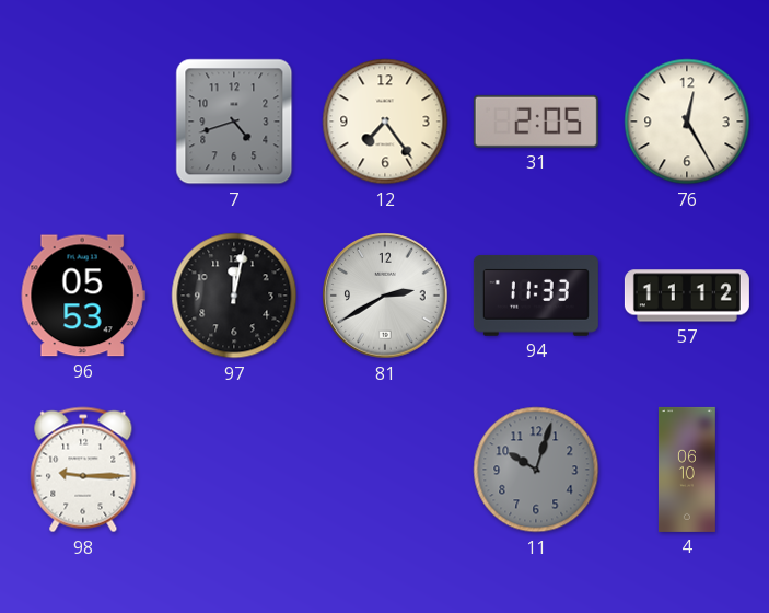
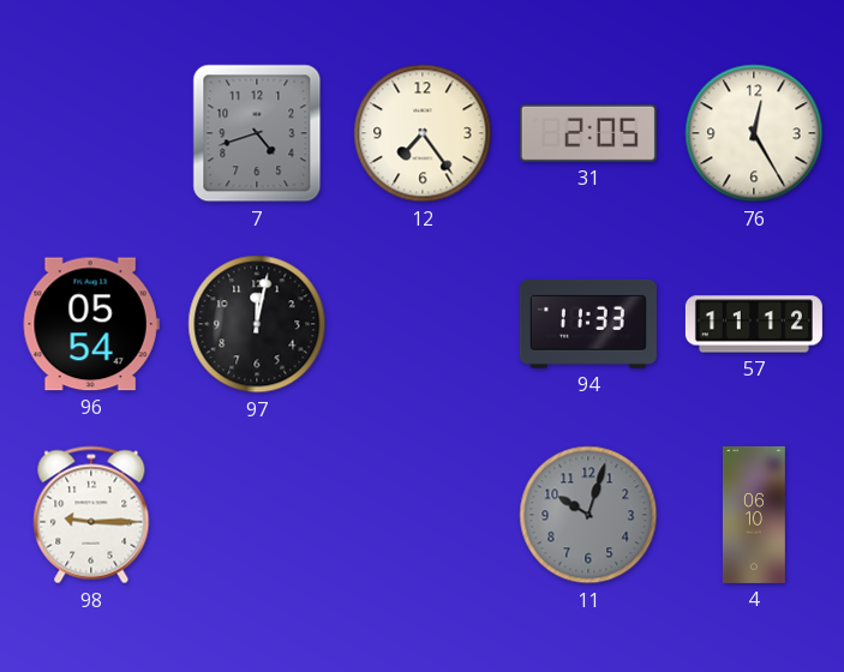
96: 05:53 -> 05:54
81: 2:40 -> none
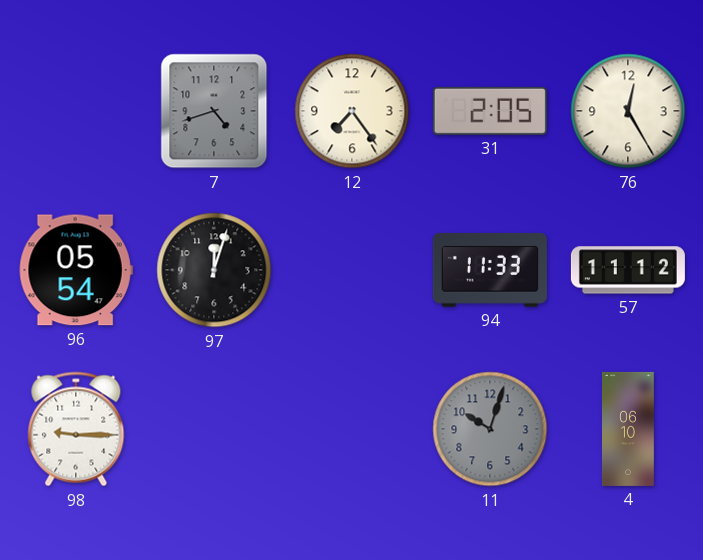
97: 12:02 -> 12:03
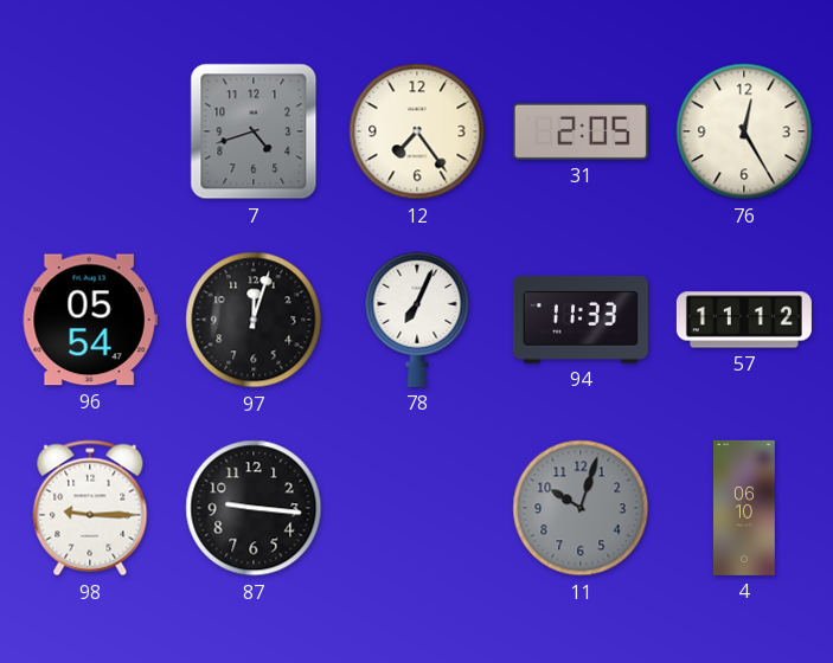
78: none -> 7:04
87: none -> 9:16
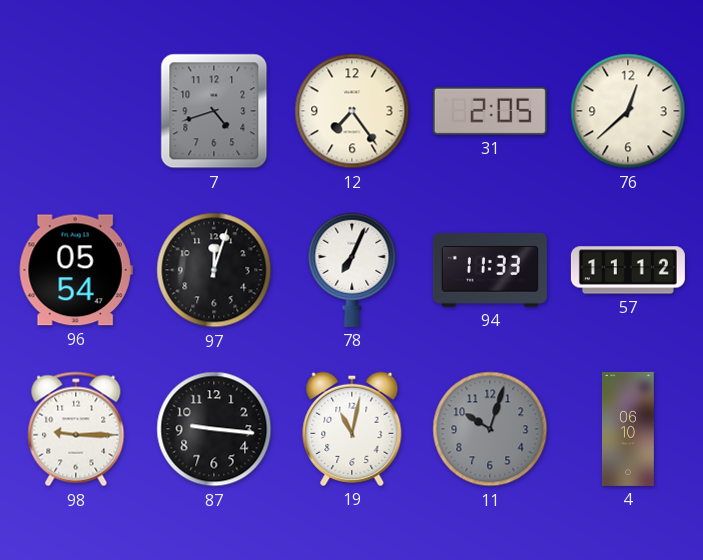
76: 12:25 -> 12:38
19: none -> 11:02
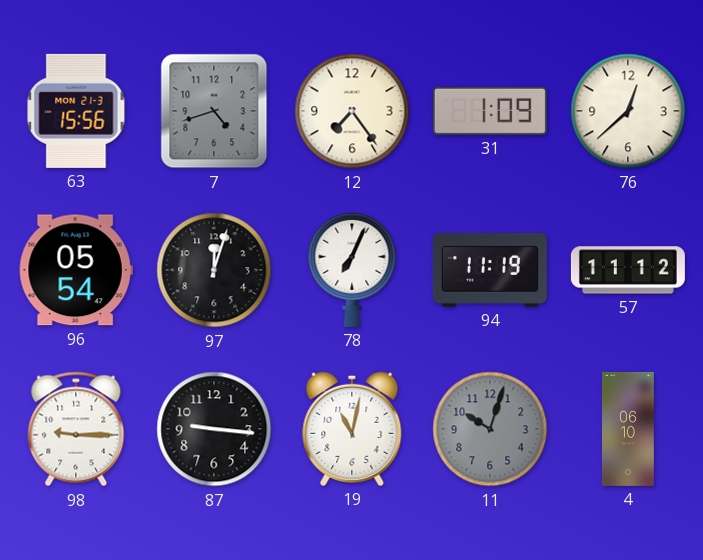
63: none -> 15:56
31: 2:05 -> 1:09
94: 11:33 -> 11:19
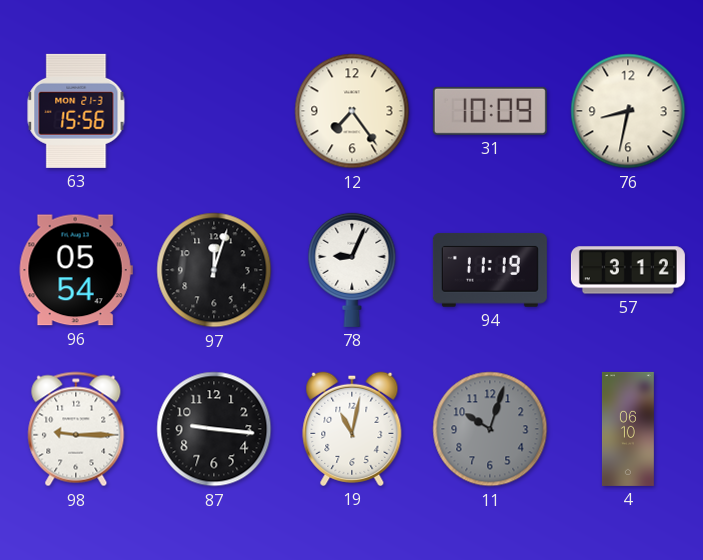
7: 4:42 -> none
31: 1:09 -> 10:09
76: 12:38 -> 8:32
78: 7:04 -> 9:04
57: 11:12 -> 3:12
